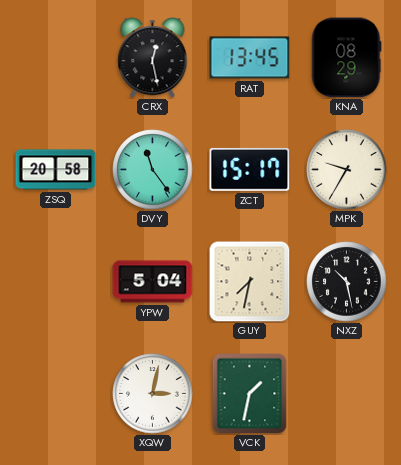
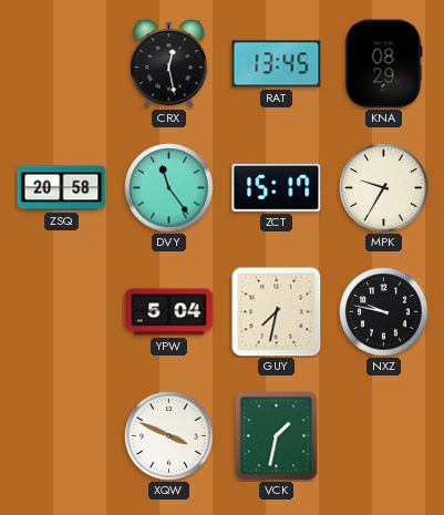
NXZ: 10:28 -> 9:47
XQW: 3:02 -> 3:49
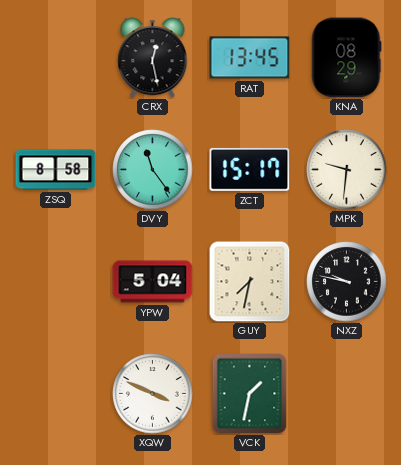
ZSQ: 20:58 -> 8:58
MPK: 9:35 -> 9:31
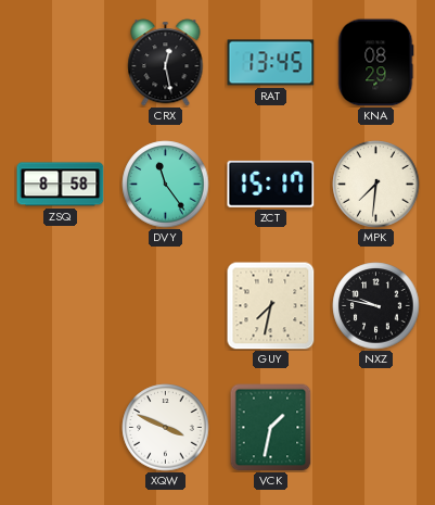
MPK: 9:31 -> 7:31
YPW: 5:04 -> none
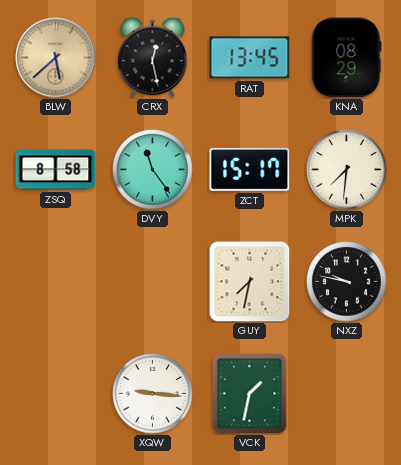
BLW: none -> 5:38
XQW: 3:49 -> 9:16
